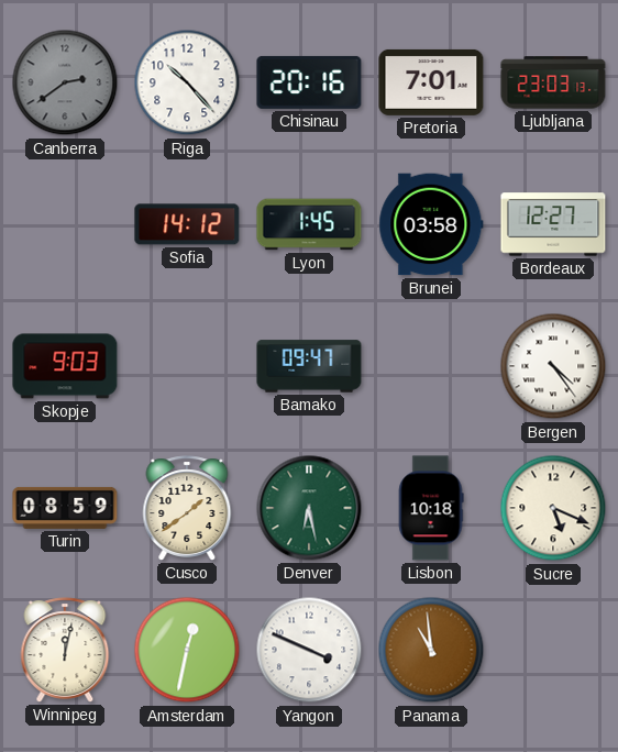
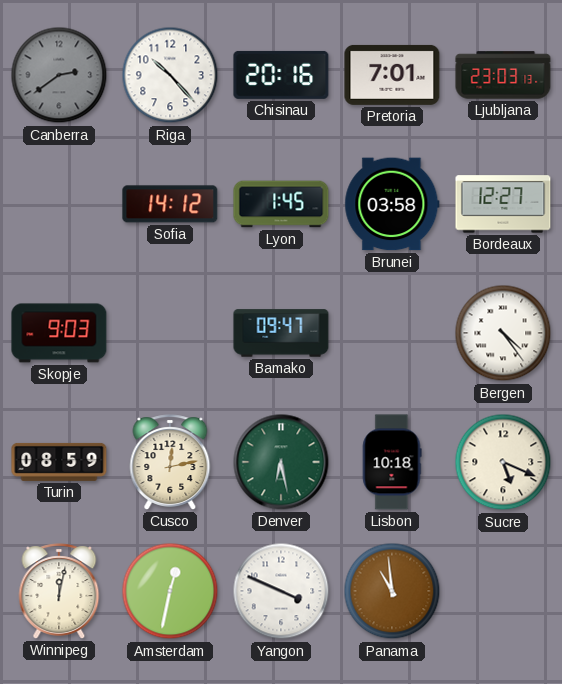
Cusco: 1:39 -> 12:13
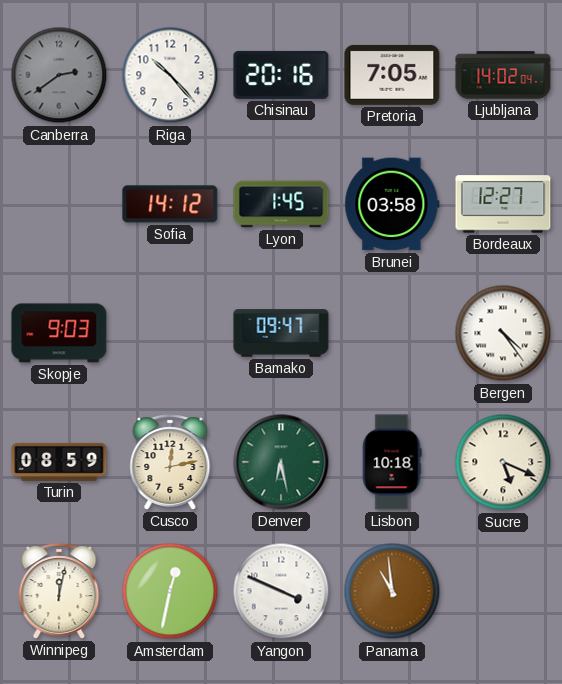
Pretoria: 7:01 -> 7:05
Ljubljana: 23:03 -> 14:02
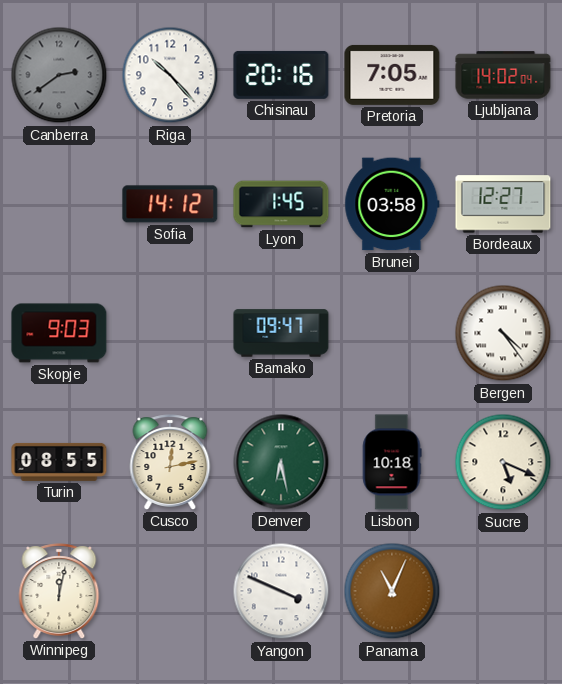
Turin: 08:59 -> 08:55
Amsterdam: 12:32 -> none
Panama: 10:59 -> 11:04
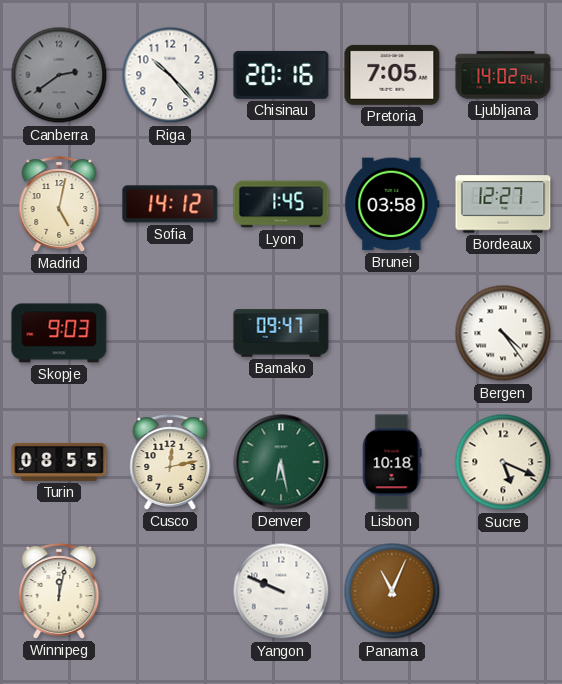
Madrid: none -> 5:02
Yangon: 3:49 -> 9:49
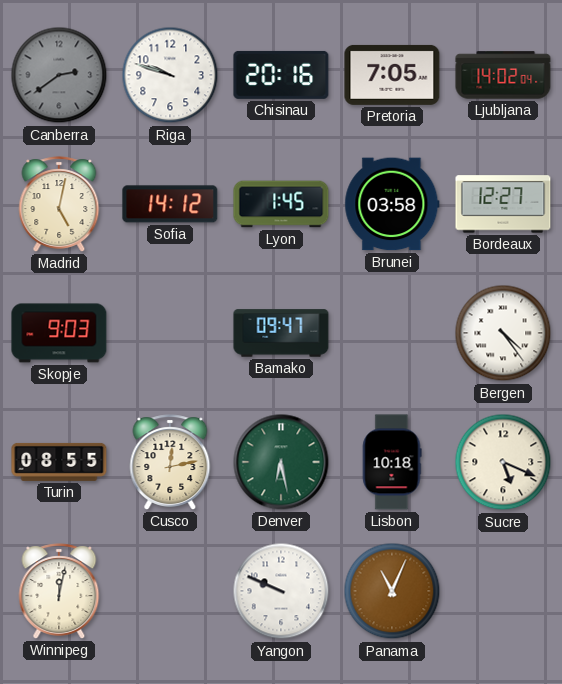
Riga: 10:23 -> 9:48
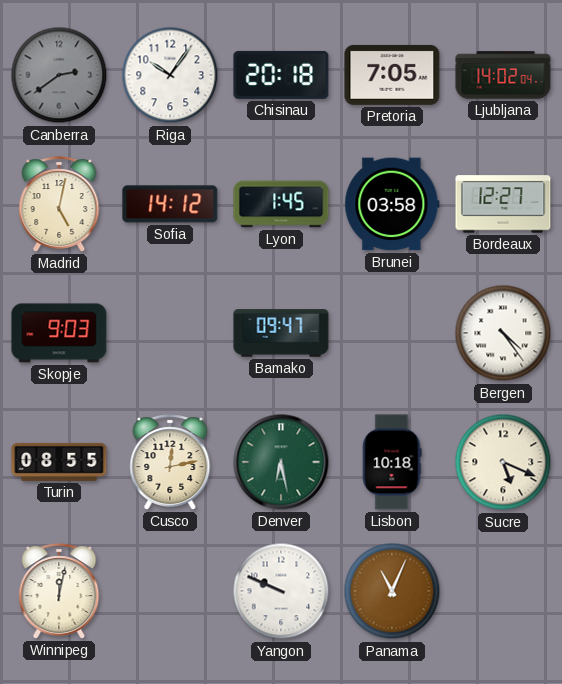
Riga: 9:48 -> 10:06
Chisinau: 20:16 -> 20:18
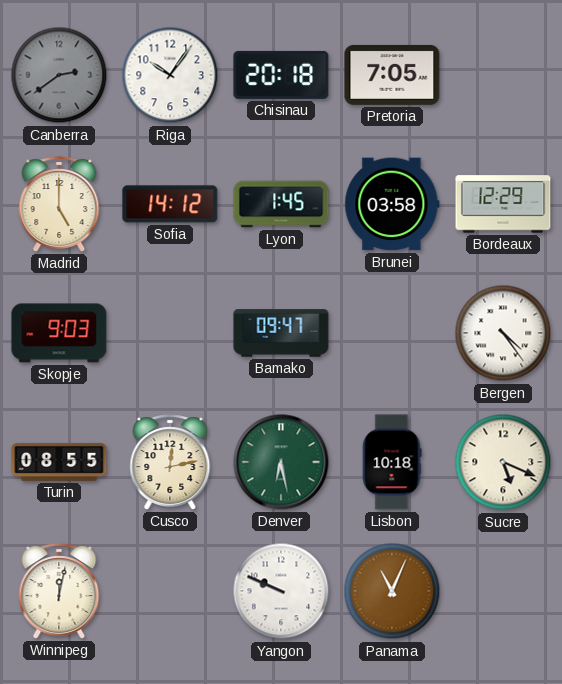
Ljubljana: 14:02 -> none
Madrid: 5:02 -> 5:00
Bordeaux: 12:27 -> 12:29
